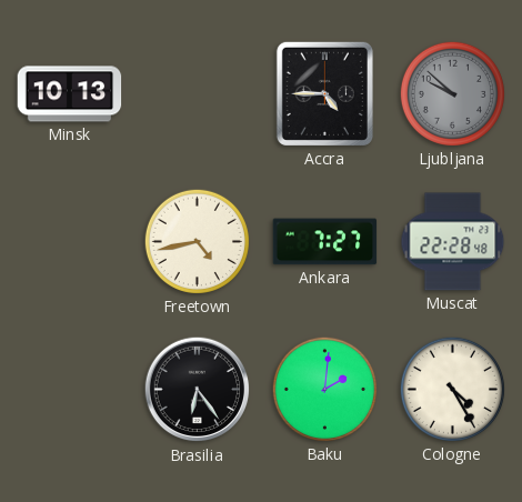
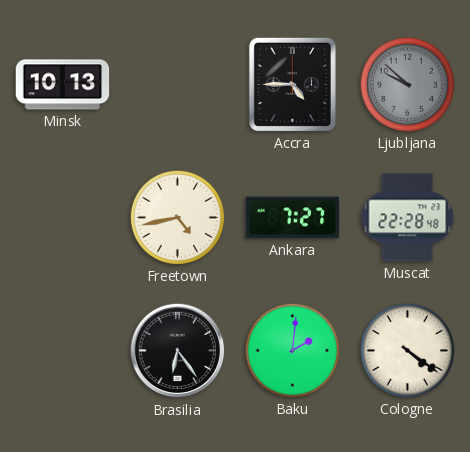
Cologne: 4:25 -> 4:21
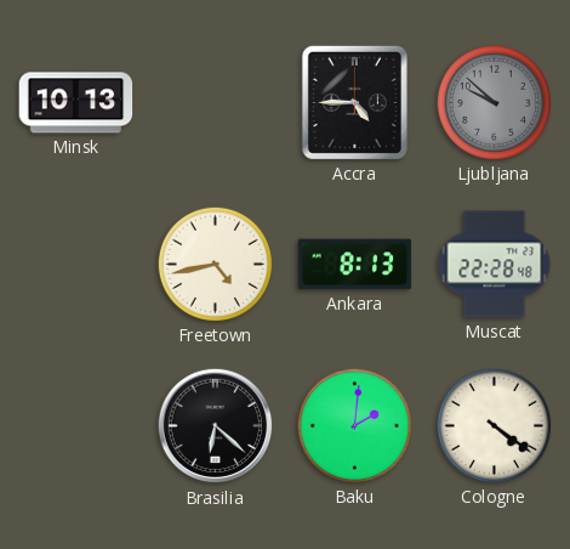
Ankara: 7:27 -> 8:13
Brasilia: 6:24 -> 6:22
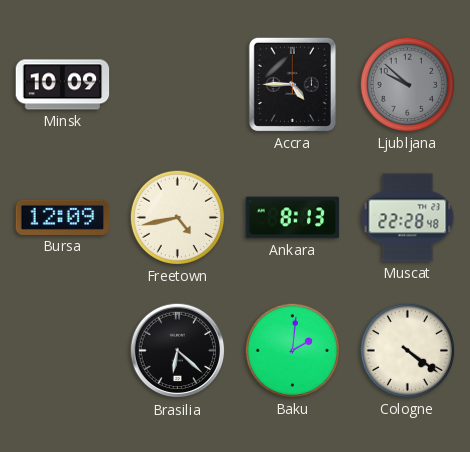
Minsk: 10:13 -> 10:09
Bursa: none -> 12:09
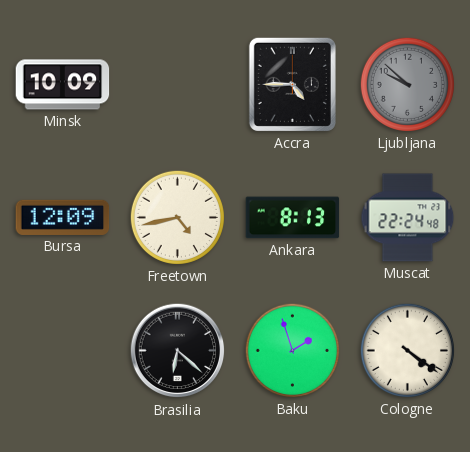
Muscat: 22:28 -> 22:24
Baku: 2:01 -> 1:57
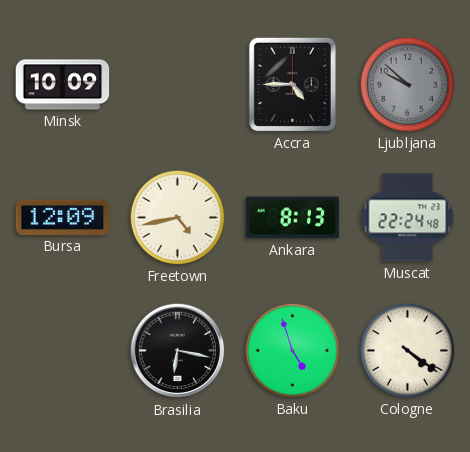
Brasilia: 6:22 -> 6:17
Baku: 1:57 -> 4:57
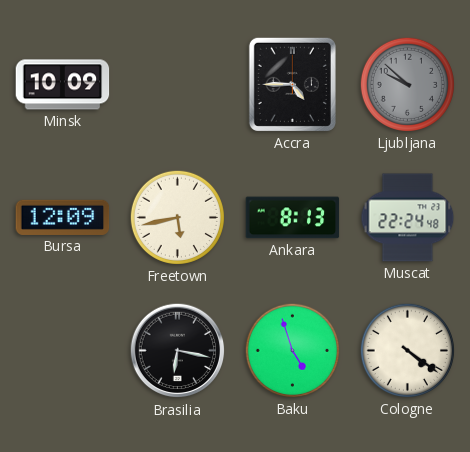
Freetown: 4:43 -> 5:43
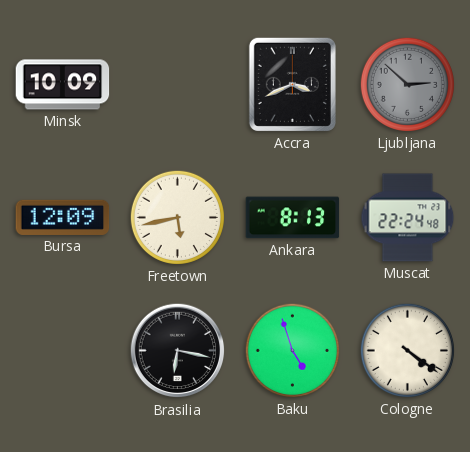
Accra: 4:45 -> 3:41
Ljubljana: 9:52 -> 2:52
